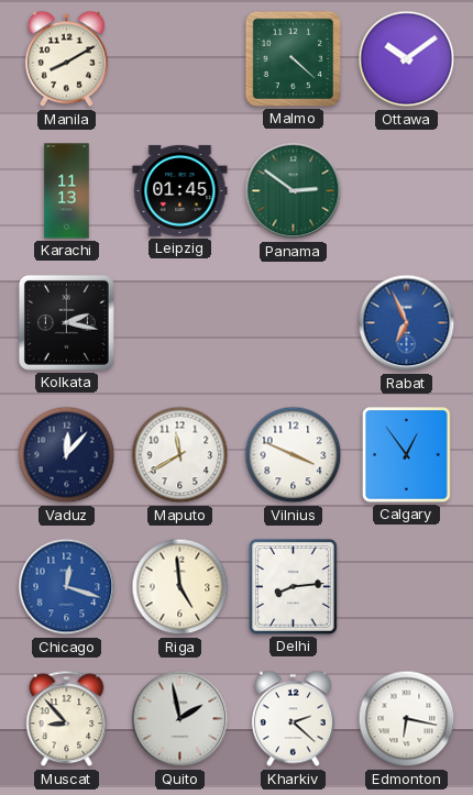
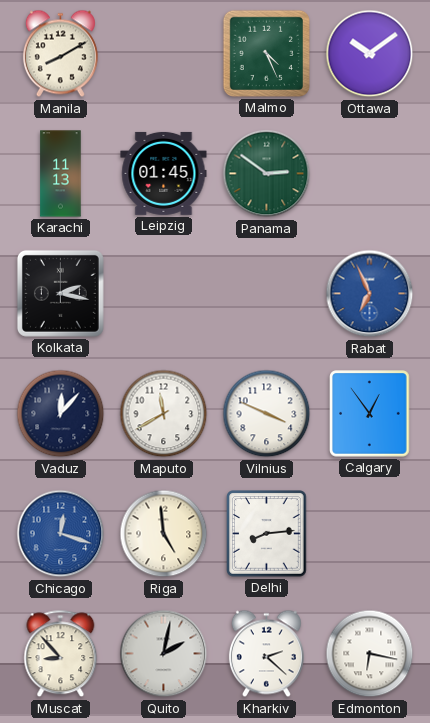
Malmo: 4:22 -> 4:26
Quito: 1:58 -> 2:02
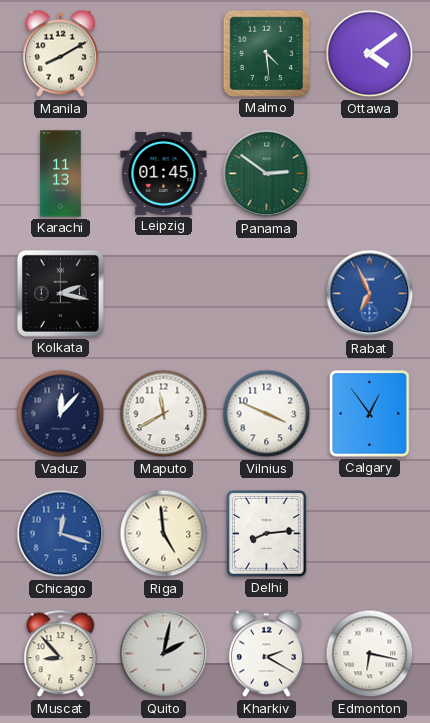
Malmo: 4:26 -> 4:29
Ottawa: 10:09 -> 4:09
Kharkiv: 2:22 -> 2:20
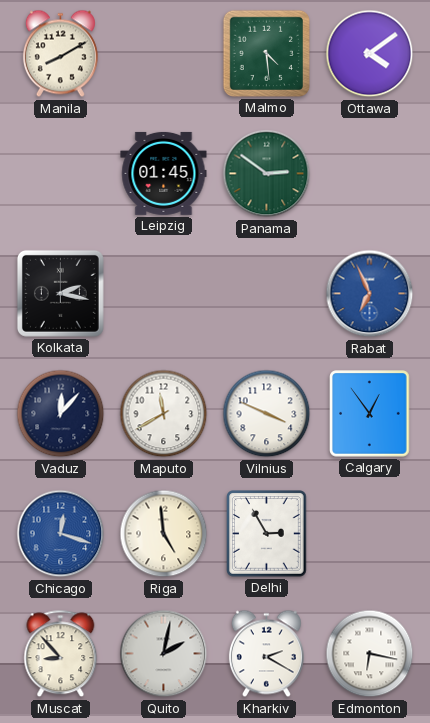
Karachi: 11:13 -> none
Delhi: 8:14 -> 2:55
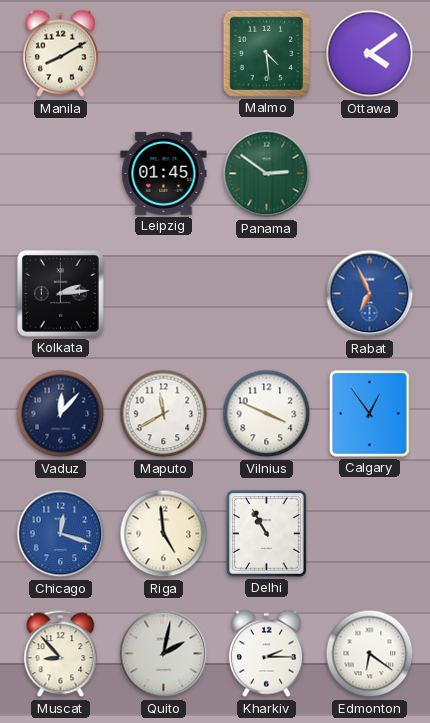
Kolkata: 2:17 -> 2:14
Delhi: 2:55 -> 10:55
Kharkiv: 2:20 -> 2:15
Edmonton: 6:17 -> 6:21
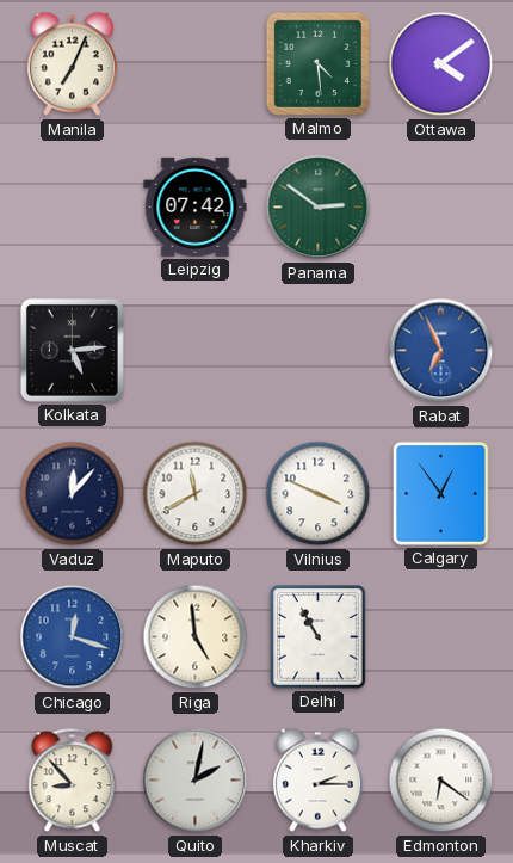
Manila: 8:10 -> 7:04
Leipzig: 01:45 -> 07:42
Kolkata: 2:14 -> 5:14
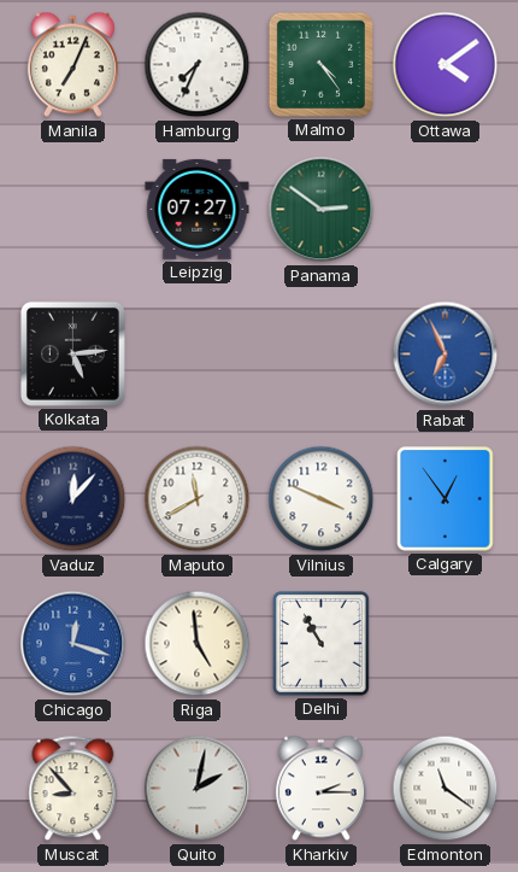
Hamburg: none -> 7:34
Malmo: 4:29 -> 4:24
Leipzig: 07:42 -> 07:27
Edmonton: 6:21 -> 11:21
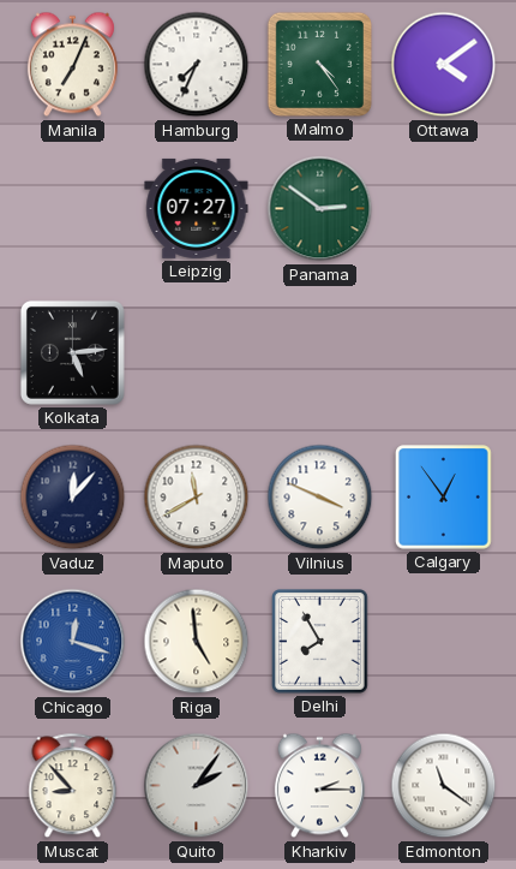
Rabat: 6:56 -> none
Delhi: 10:55 -> 7:55
Quito: 2:02 -> 2:06
